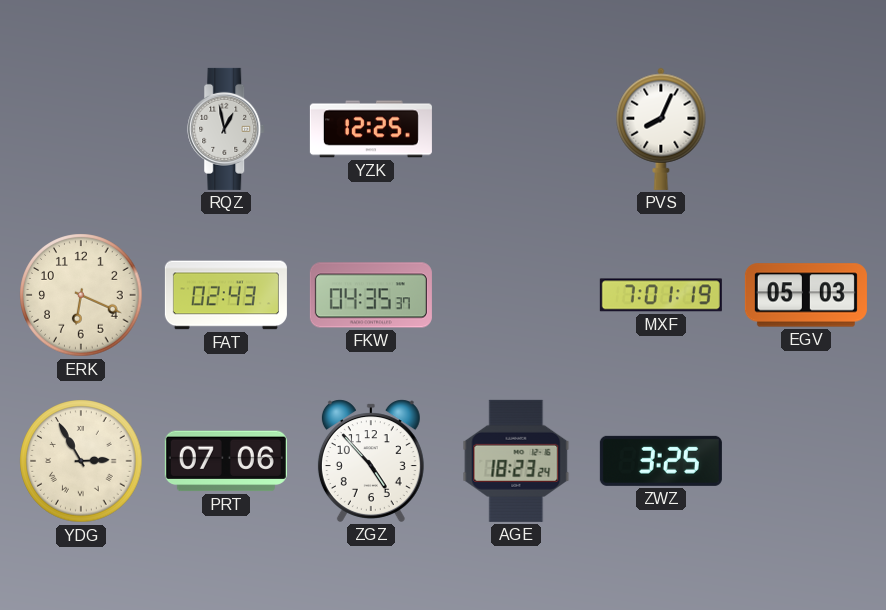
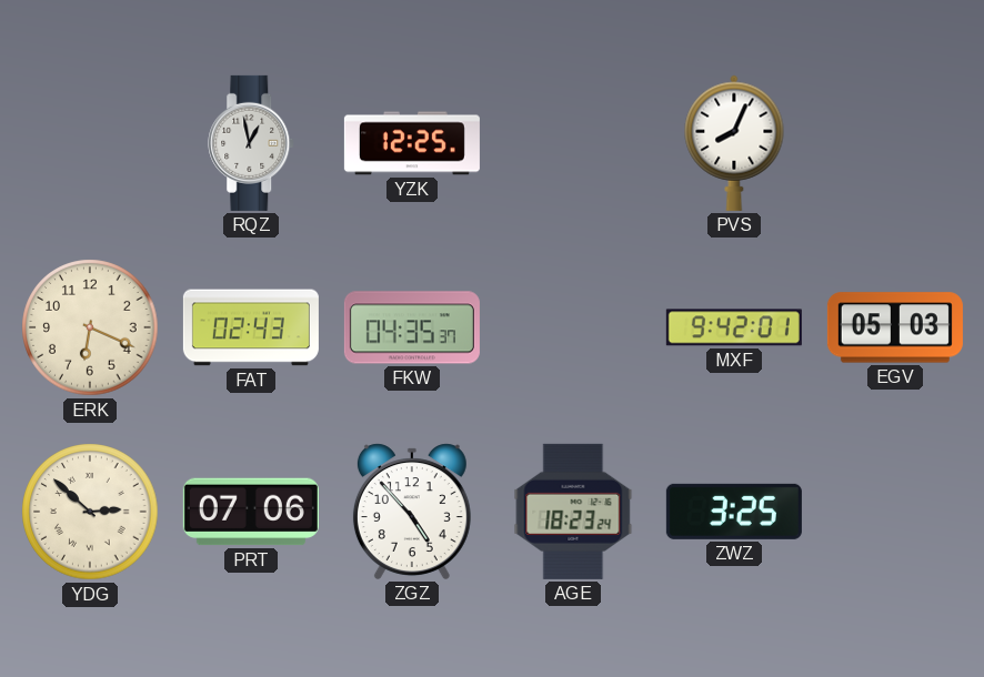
MXF: 7:01 -> 9:42
YDG: 2:55 -> 2:52
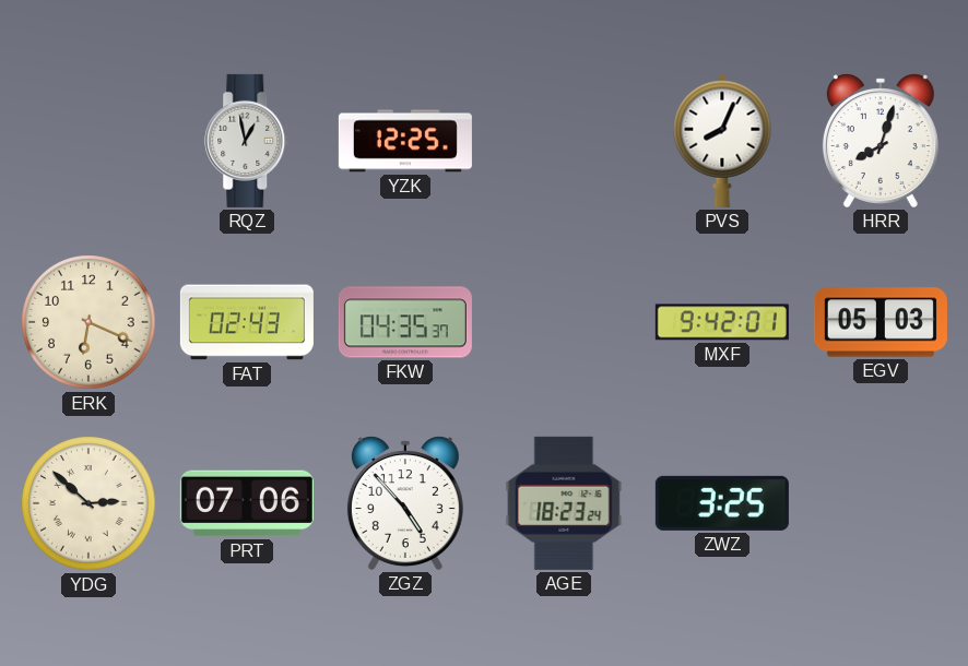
HRR: none -> 8:03
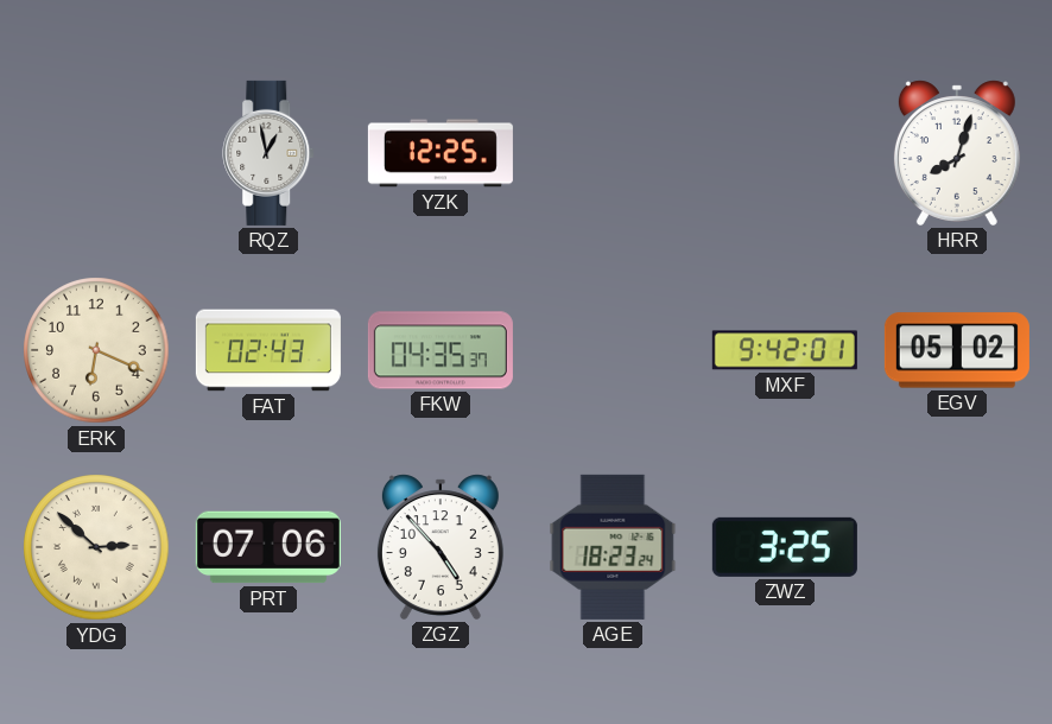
PVS: 8:04 -> none
EGV: 05:03 -> 05:02
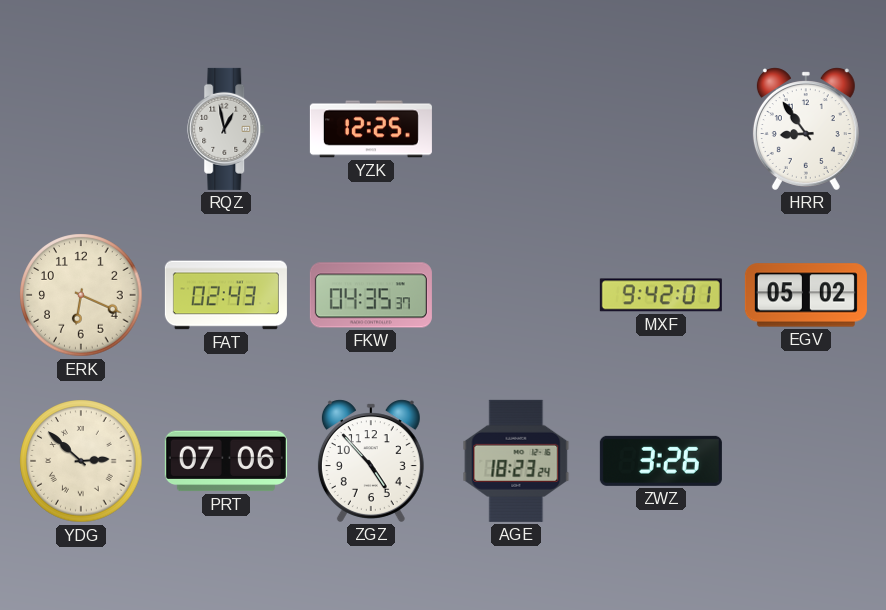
HRR: 8:03 -> 8:54
ZWZ: 3:25 -> 3:26
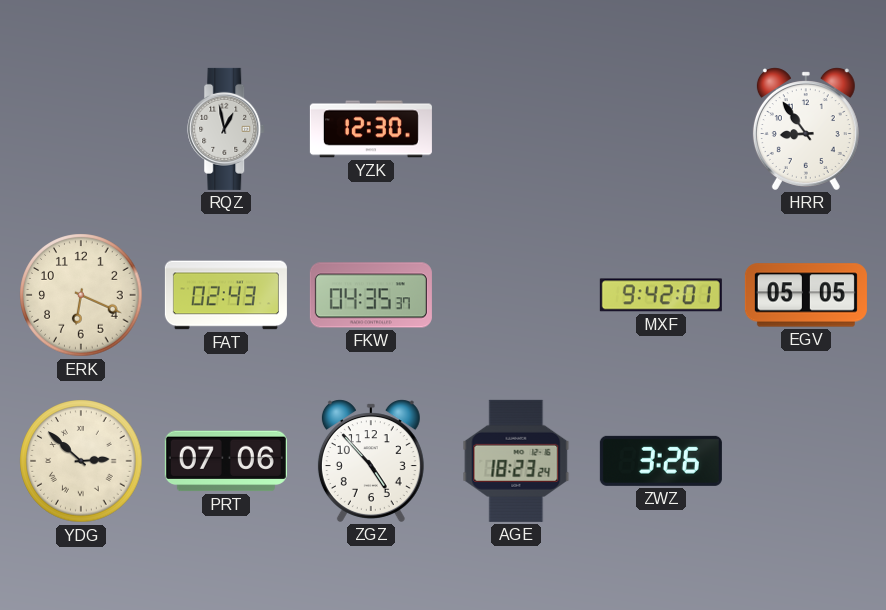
YZK: 12:25 -> 12:30
EGV: 05:02 -> 05:05
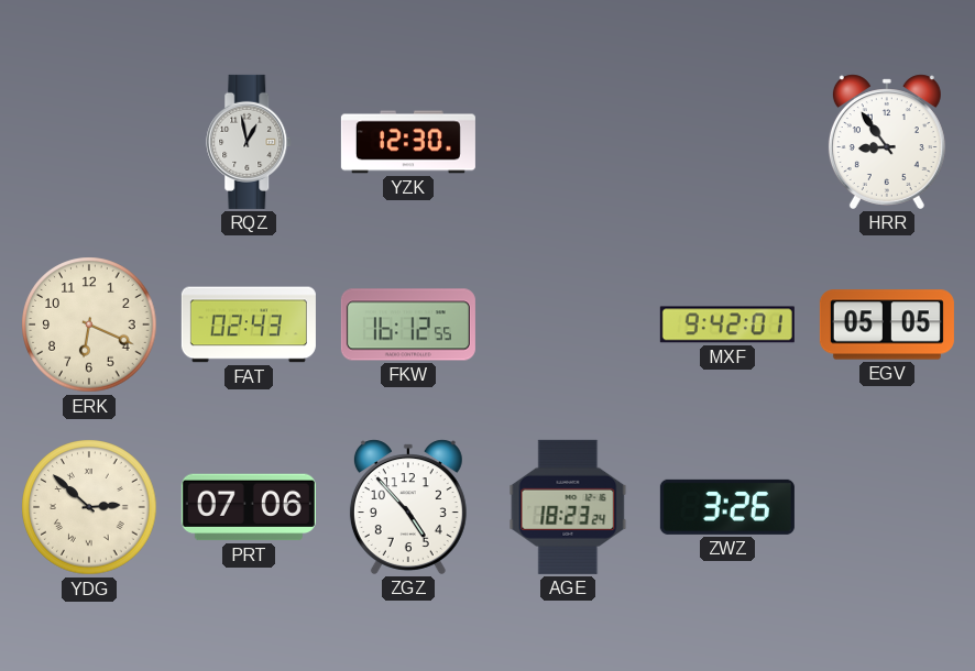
FKW: 04:35 -> 16:12
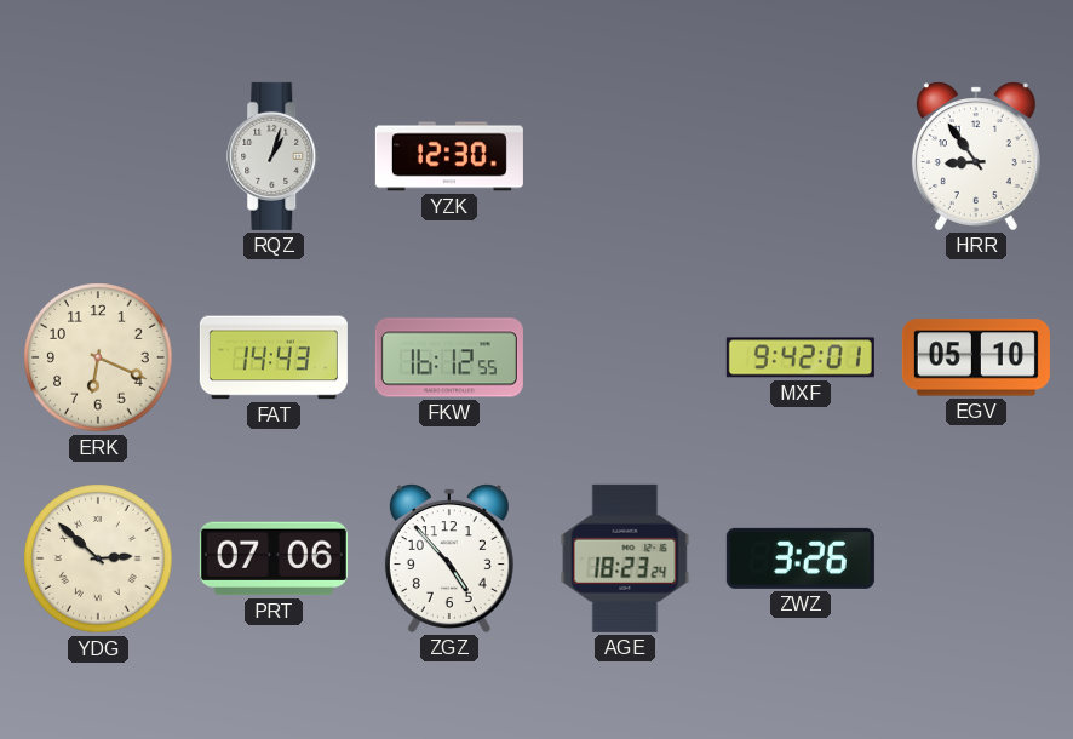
RQZ: 12:58 -> 1:03
FAT: 02:43 -> 14:43
EGV: 05:05 -> 05:10
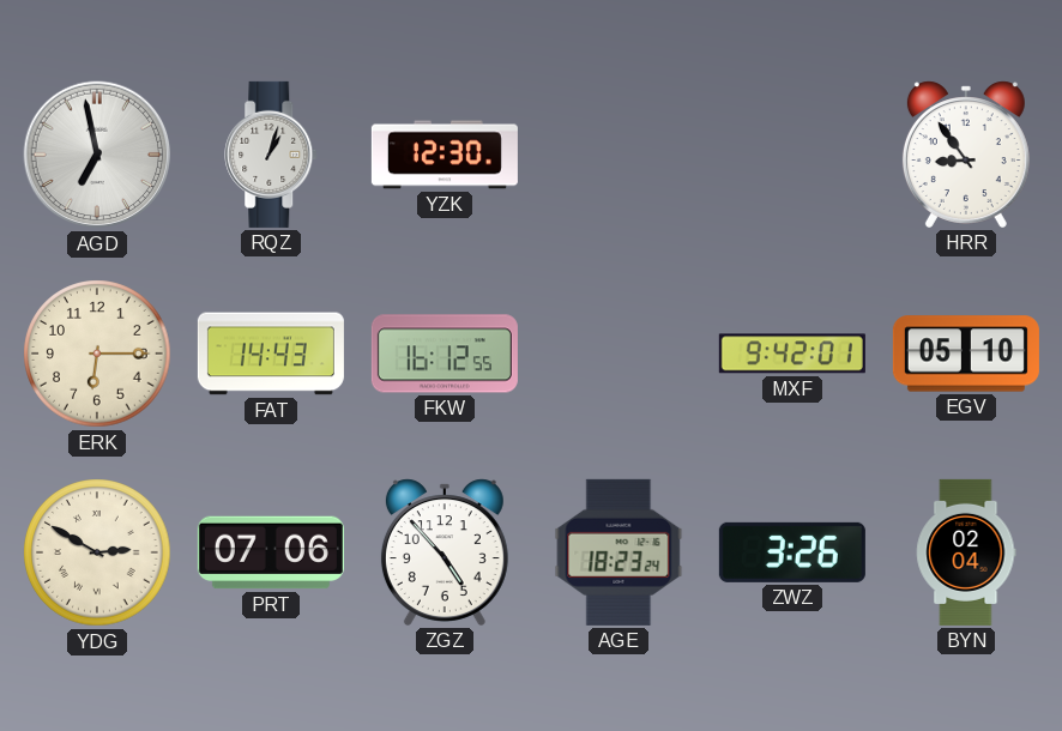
AGD: none -> 6:58
ERK: 6:19 -> 6:15
YDG: 2:52 -> 2:50
BYN: none -> 02:04
